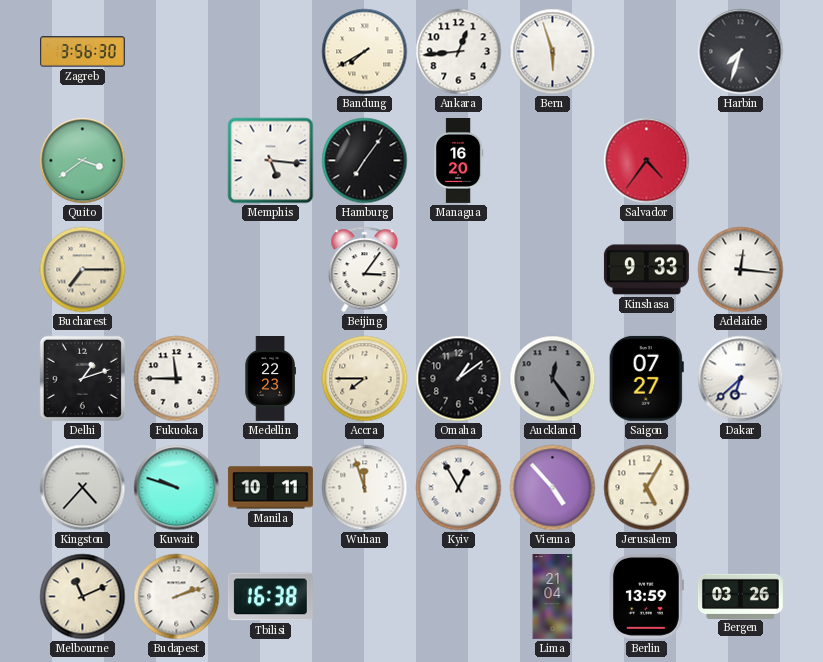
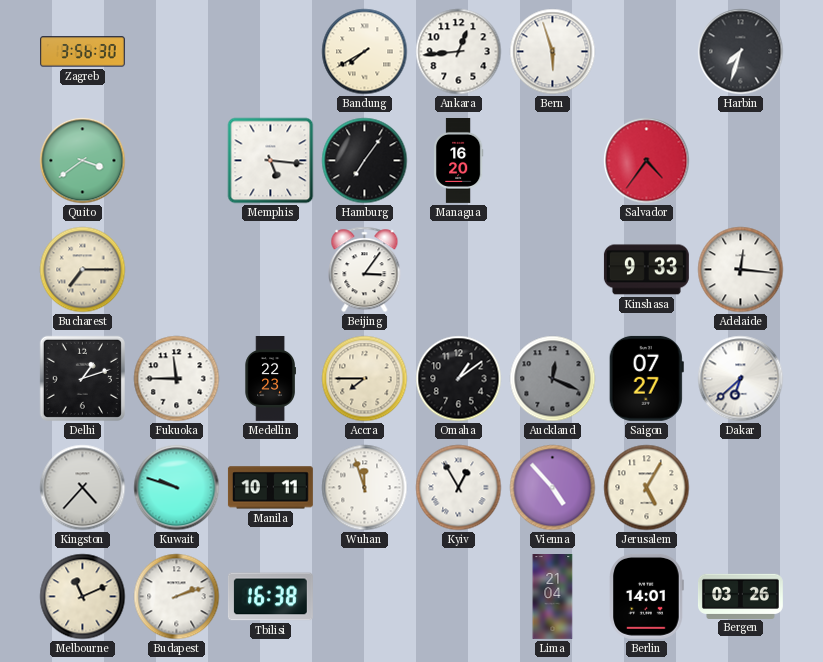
Auckland: 12:24 -> 12:19
Berlin: 13:59 -> 14:01
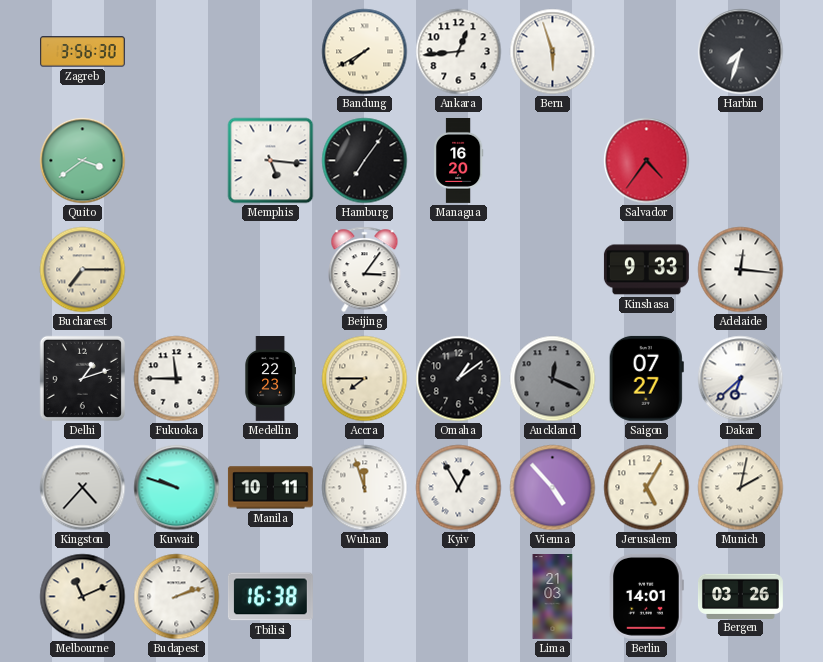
Munich: none -> 2:02
Lima: 21:04 -> 21:03
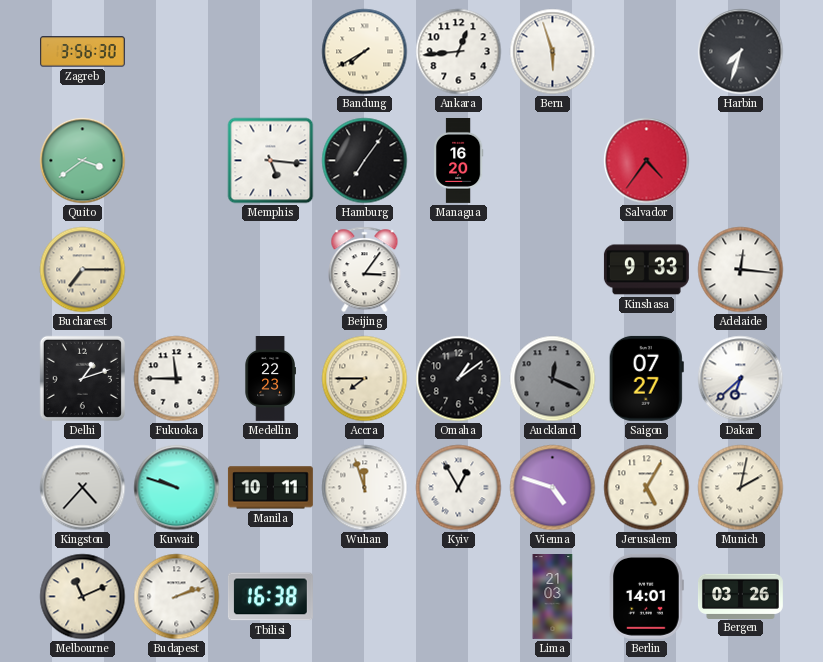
Vienna: 4:53 -> 4:48
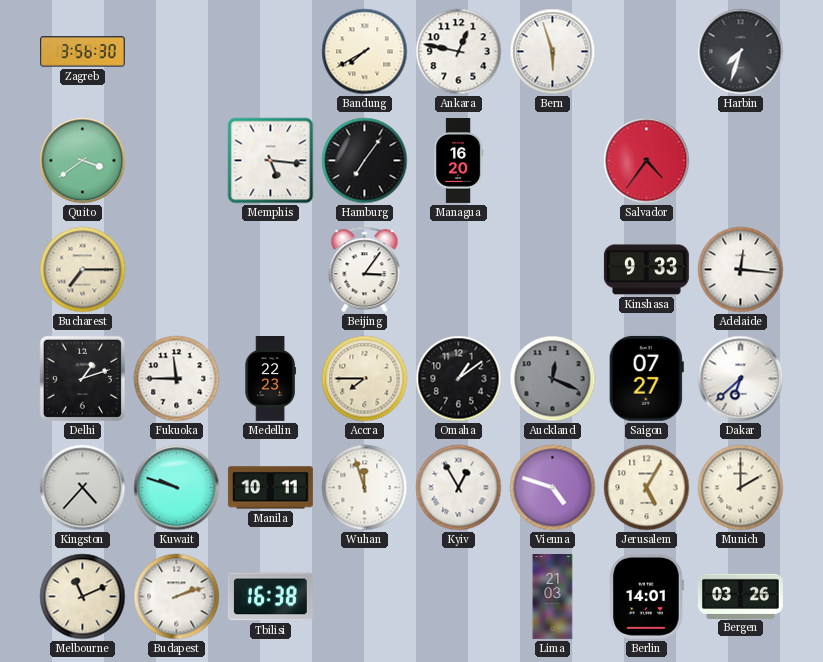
Ankara: 12:44 -> 12:47
Munich: 2:02 -> 2:00
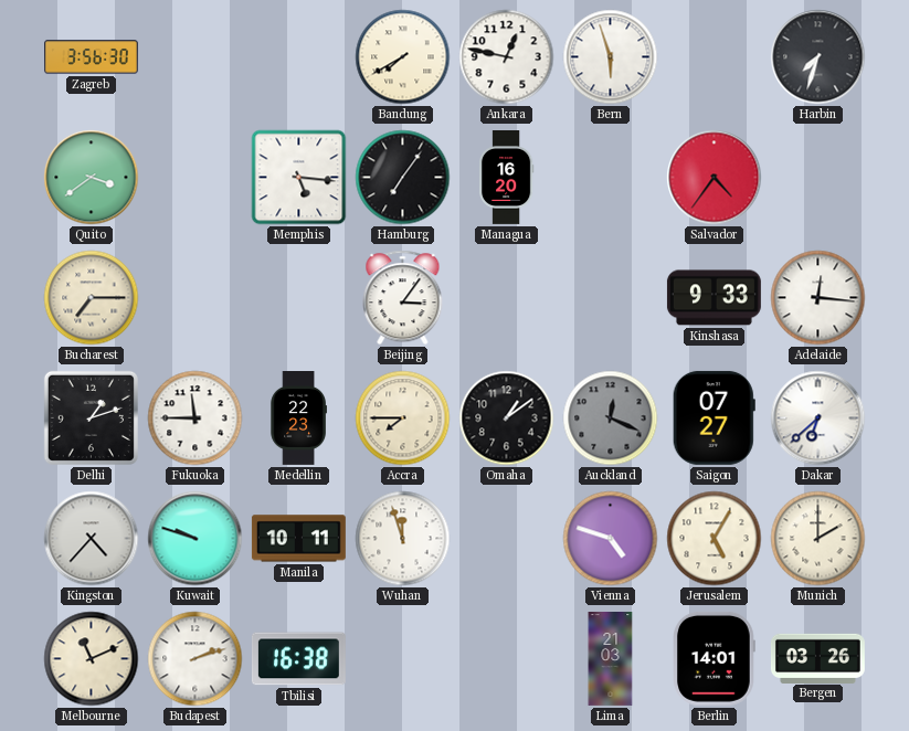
Kyiv: 12:55 -> none
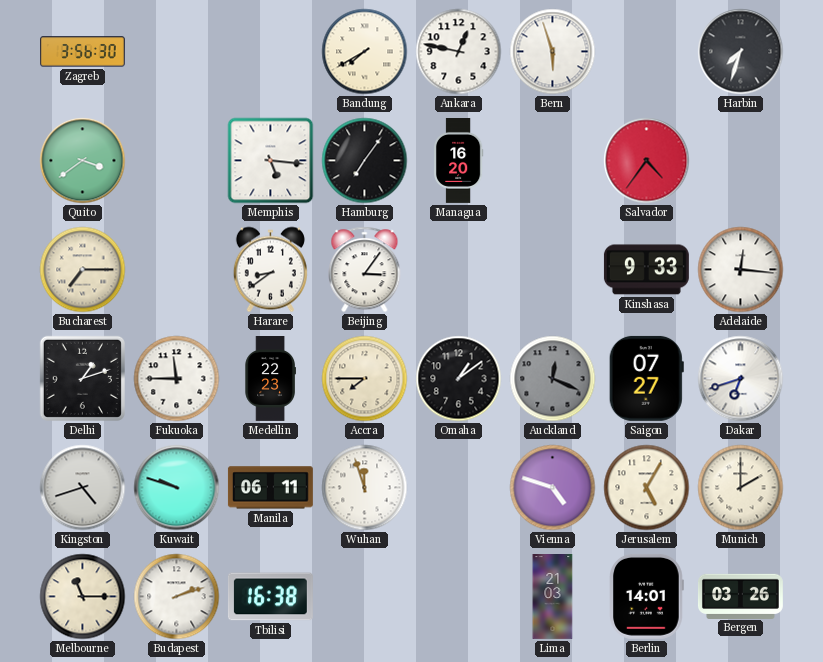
Harare: none -> 8:39
Dakar: 6:38 -> 6:42
Kingston: 4:37 -> 4:42
Manila: 10:11 -> 06:11
Melbourne: 11:11 -> 11:15
